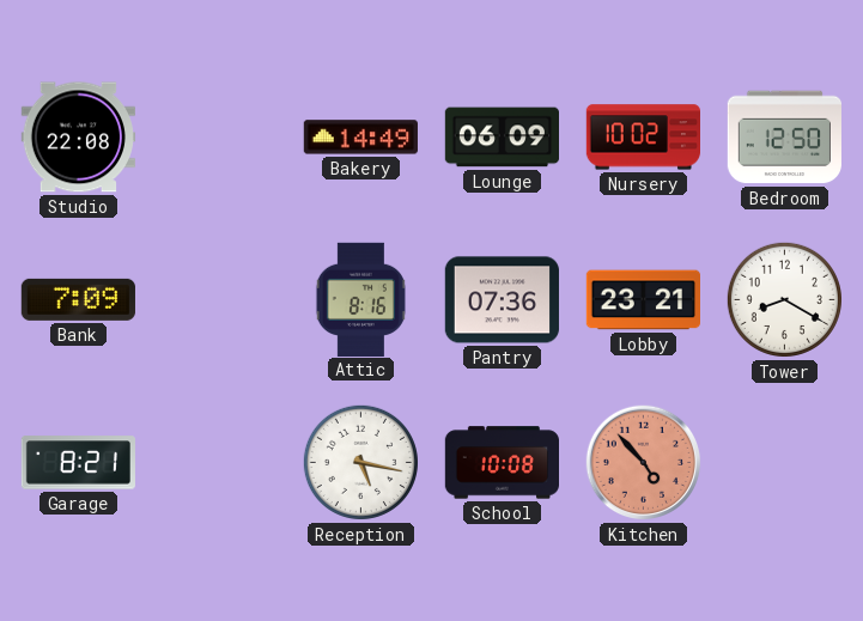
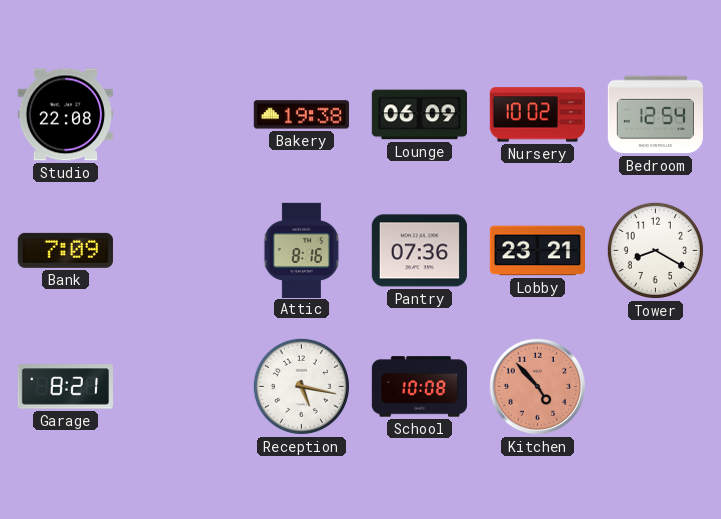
Bakery: 14:49 -> 19:38
Bedroom: 12:50 -> 12:54
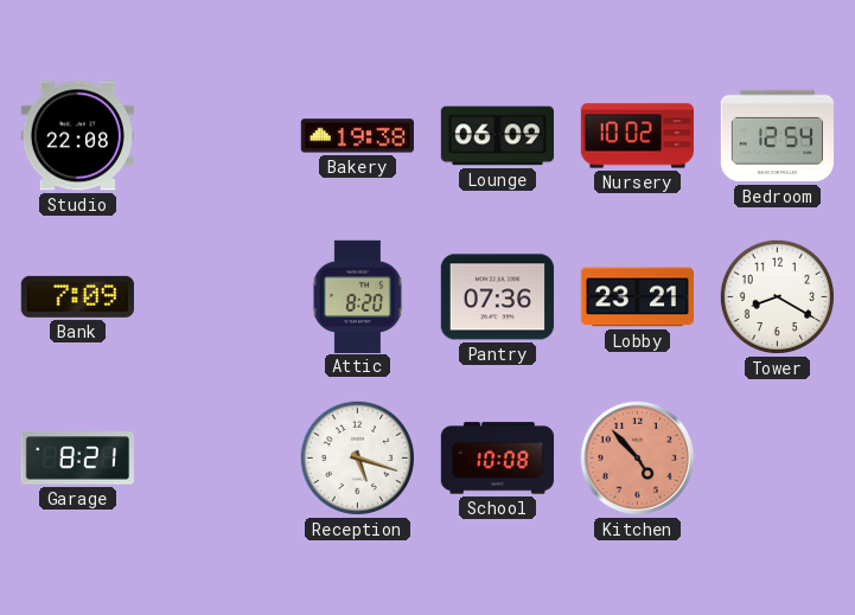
Attic: 8:16 -> 8:20
Reception: 5:17 -> 5:18
